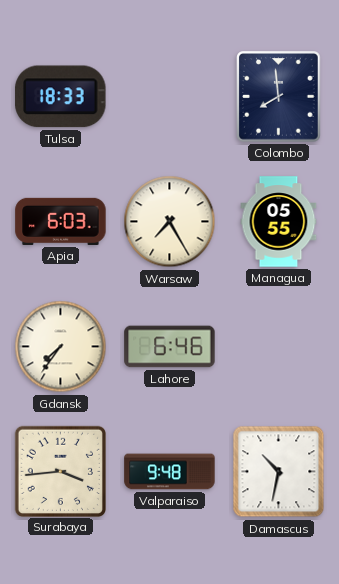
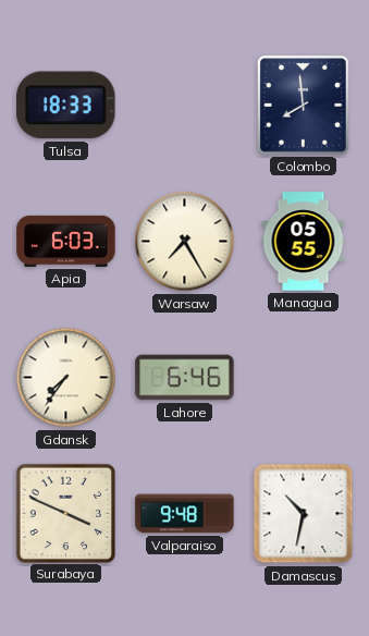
Surabaya: 3:44 -> 3:49
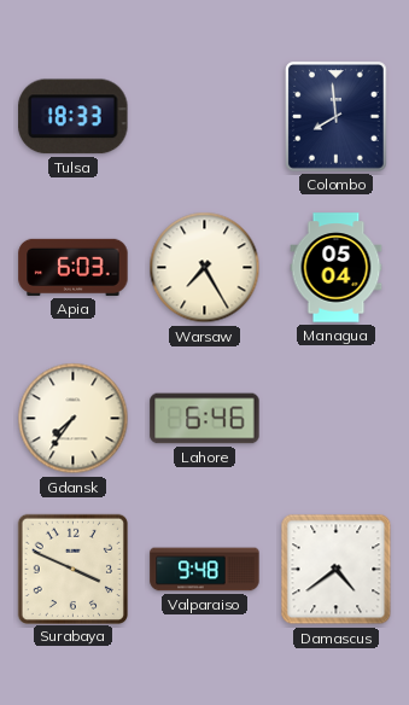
Managua: 05:55 -> 05:04
Damascus: 10:32 -> 4:39
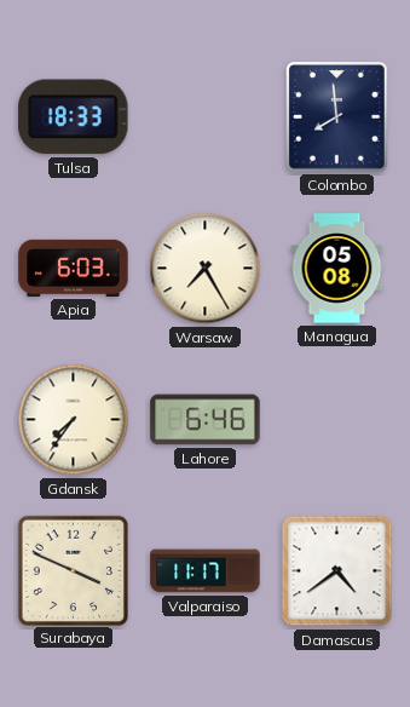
Managua: 05:04 -> 05:08
Valparaiso: 9:48 -> 11:17
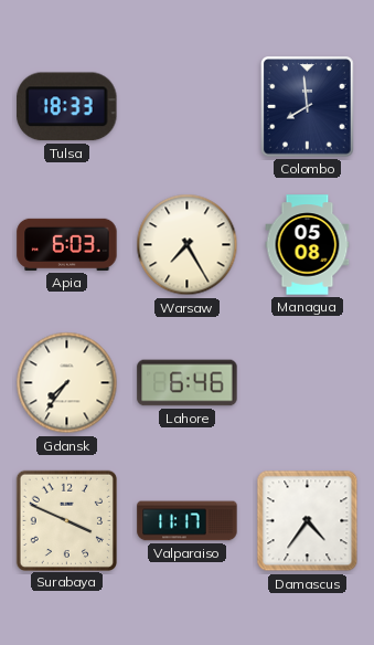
Damascus: 4:39 -> 4:36
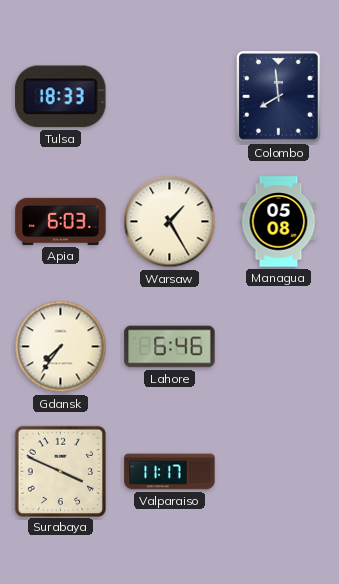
Warsaw: 7:25 -> 1:25
Damascus: 4:36 -> none
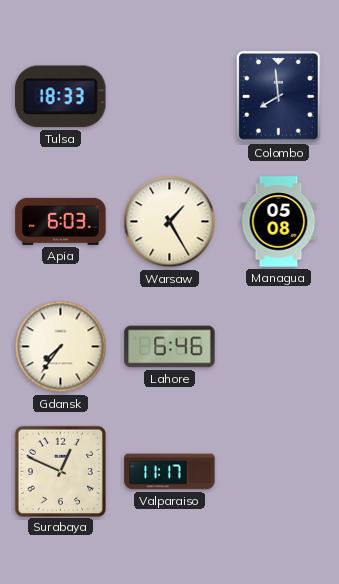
Surabaya: 3:49 -> 12:49
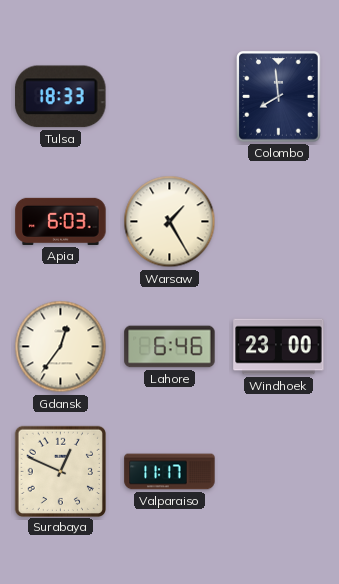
Managua: 05:08 -> none
Gdansk: 7:36 -> 12:36
Windhoek: none -> 23:00
